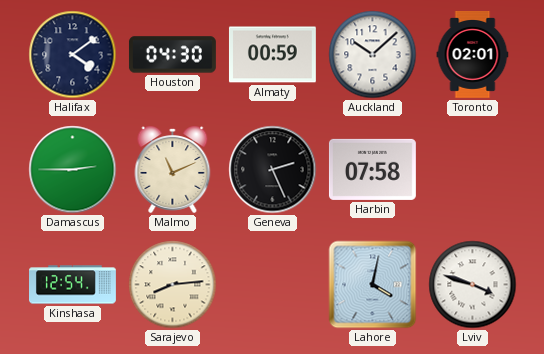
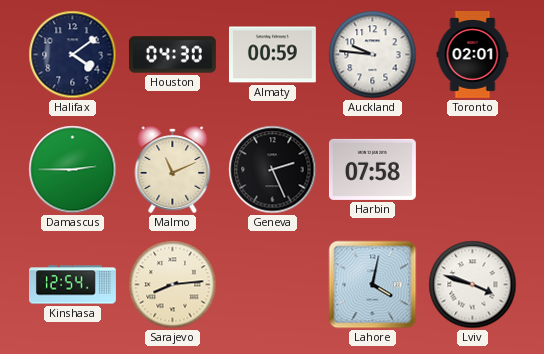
Auckland: 10:08 -> 9:46
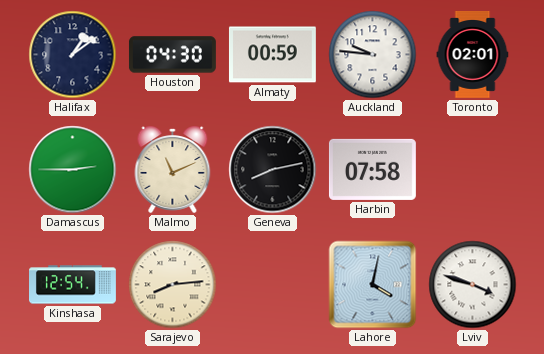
Halifax: 4:09 -> 1:09
Geneva: 2:26 -> 8:13
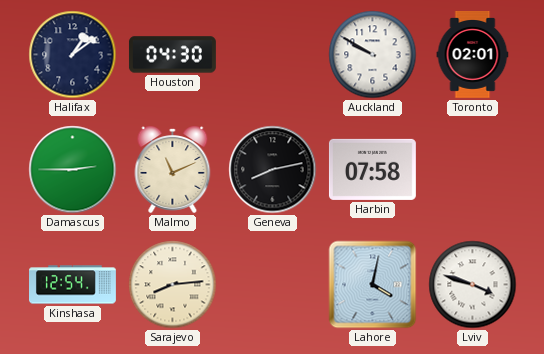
Almaty: 00:59 -> none
Auckland: 9:46 -> 9:50
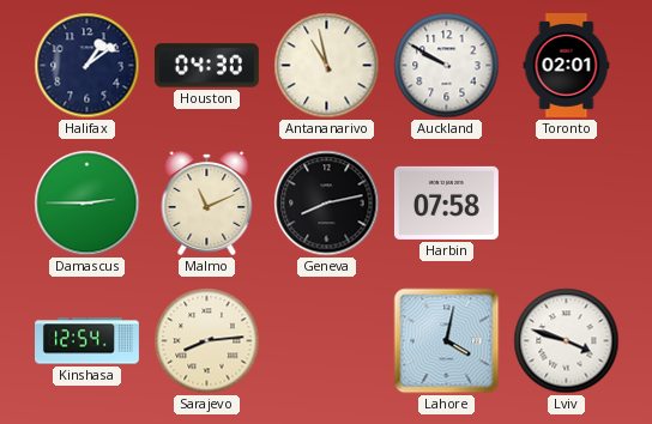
Antananarivo: none -> 10:58
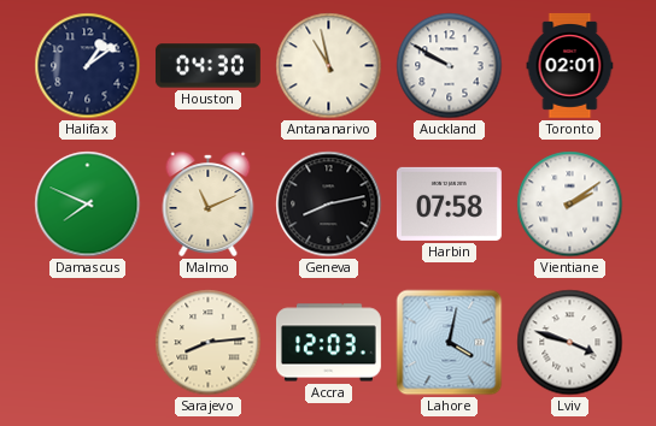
Damascus: 2:45 -> 7:49
Vientiane: none -> 2:09
Kinshasa: 12:54 -> none
Accra: none -> 12:03
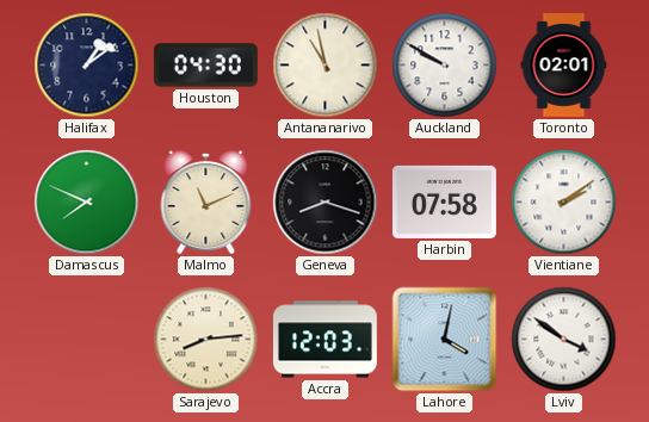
Geneva: 8:13 -> 8:18
Lviv: 3:48 -> 3:51
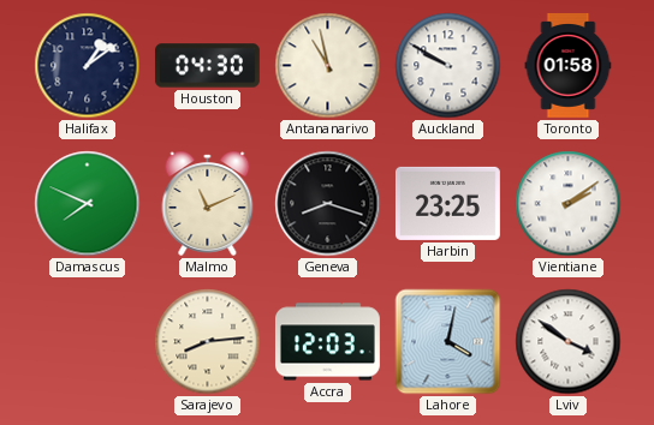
Toronto: 02:01 -> 01:58
Harbin: 07:58 -> 23:25
